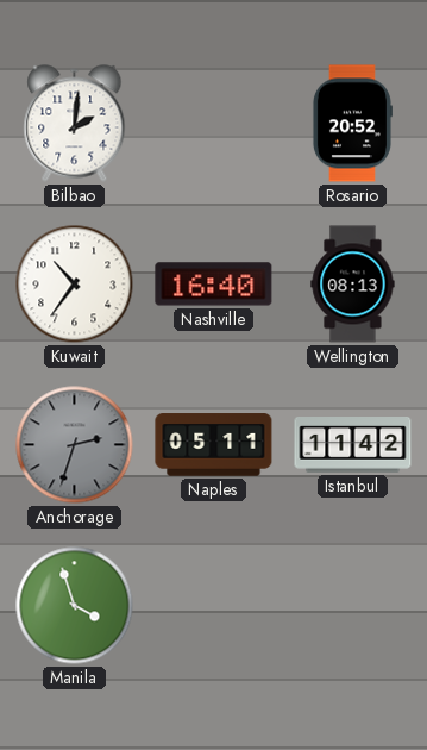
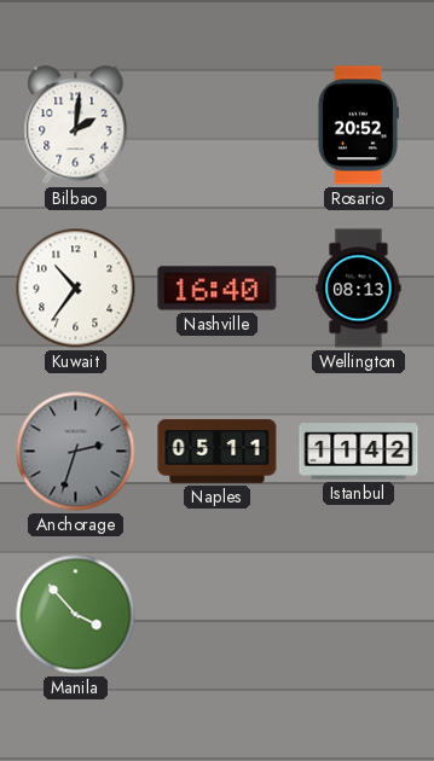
Manila: 3:57 -> 3:53
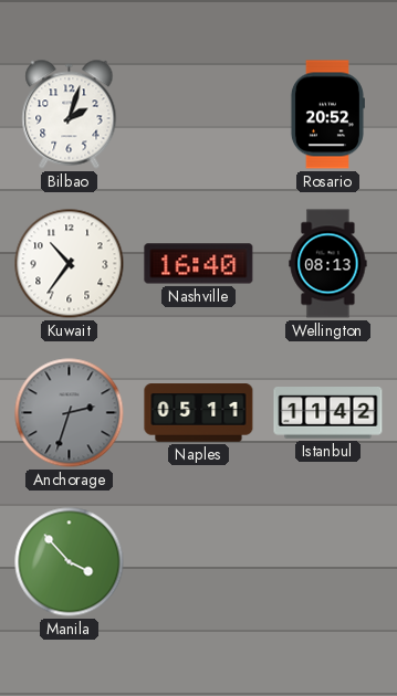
Bilbao: 2:01 -> 2:03
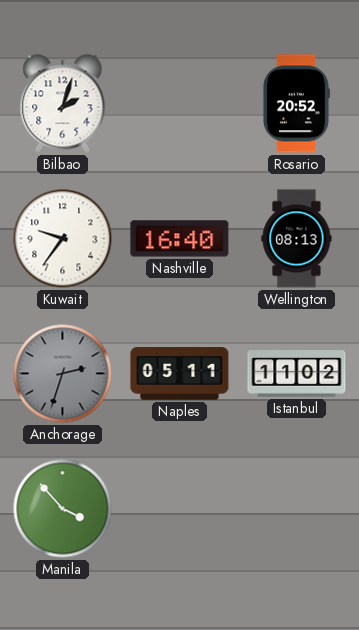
Kuwait: 10:36 -> 9:36
Istanbul: 11:42 -> 11:02
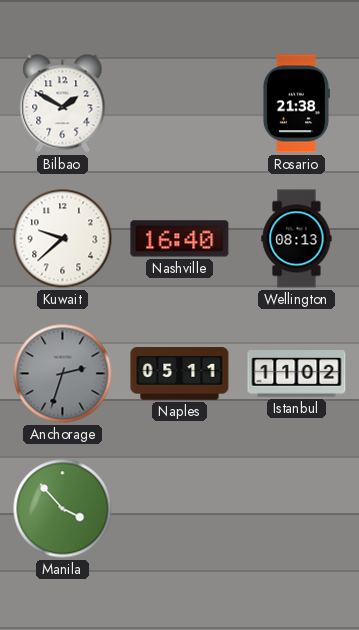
Bilbao: 2:03 -> 1:50
Rosario: 20:52 -> 21:38
Kuwait: 9:36 -> 9:38
